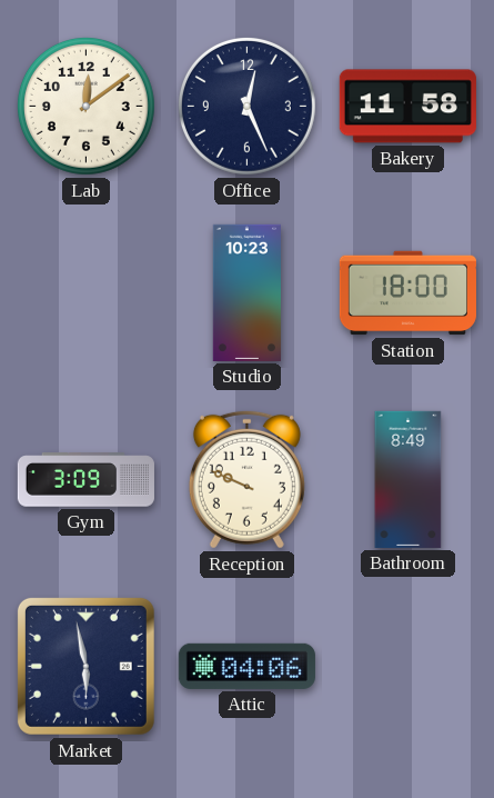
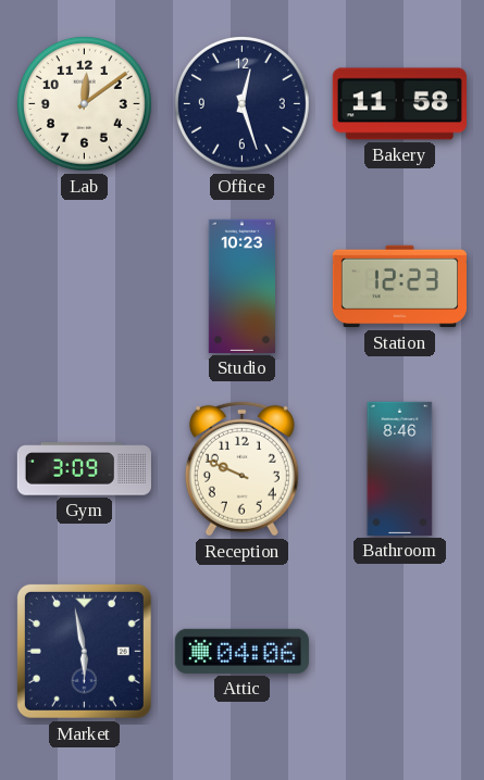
Office: 12:26 -> 12:27
Station: 18:00 -> 12:23
Bathroom: 8:49 -> 8:46
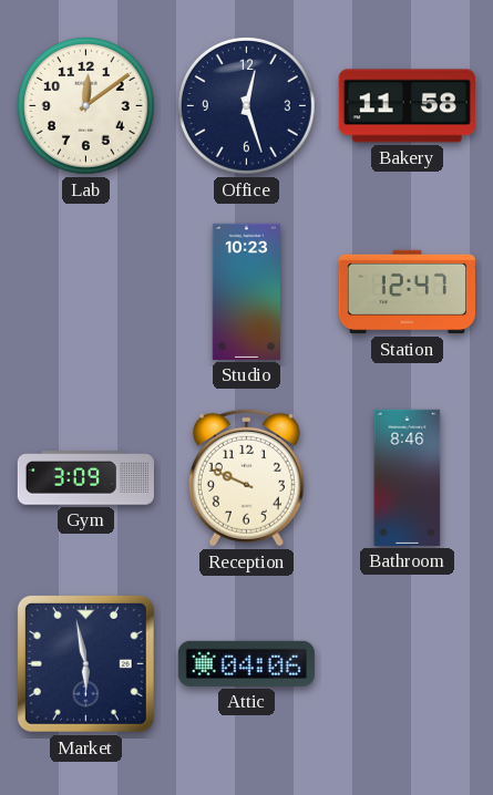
Station: 12:23 -> 12:47
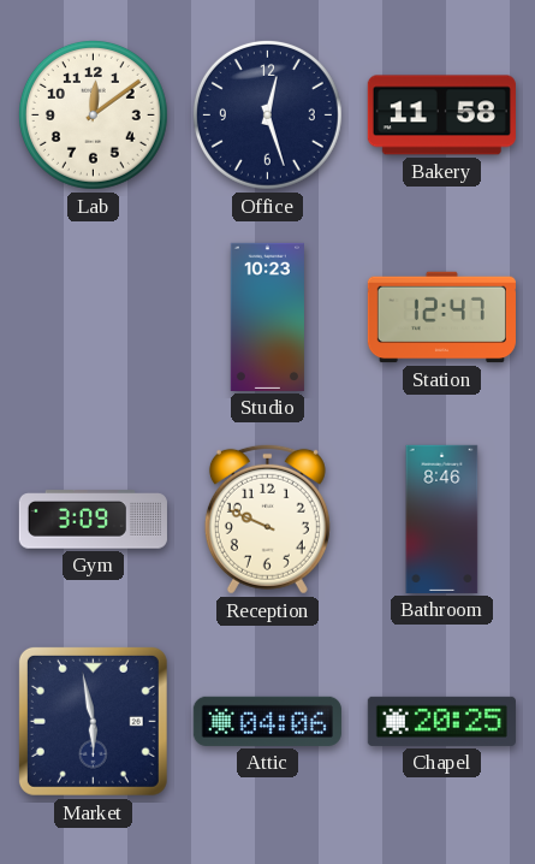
Chapel: none -> 20:25
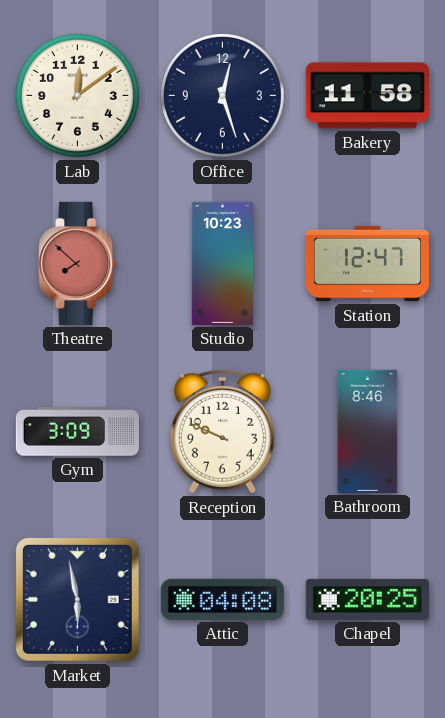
Theatre: none -> 7:52
Attic: 04:06 -> 04:08
